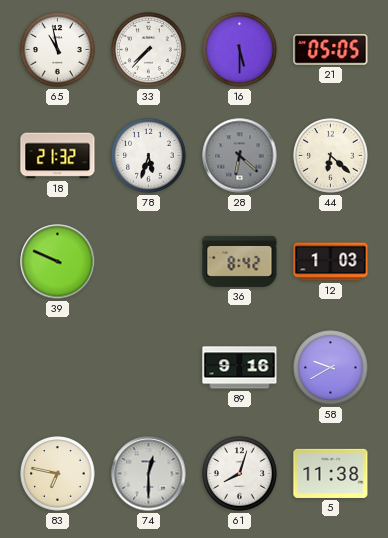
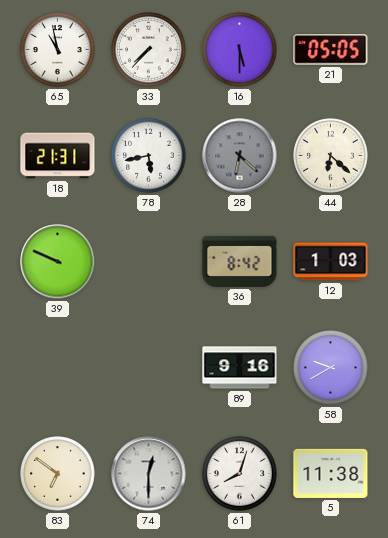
18: 21:32 -> 21:31
78: 5:33 -> 5:43
83: 6:47 -> 6:51
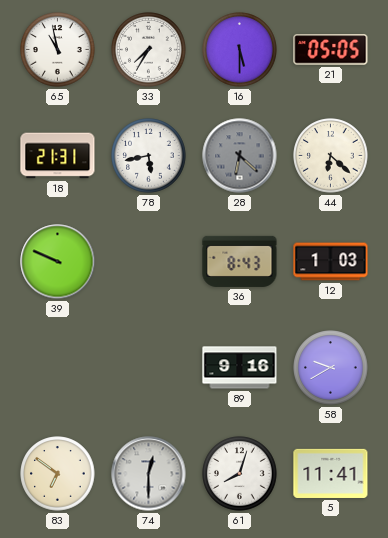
33: 7:37 -> 7:35
36: 8:42 -> 8:43
5: 11:38 -> 11:41
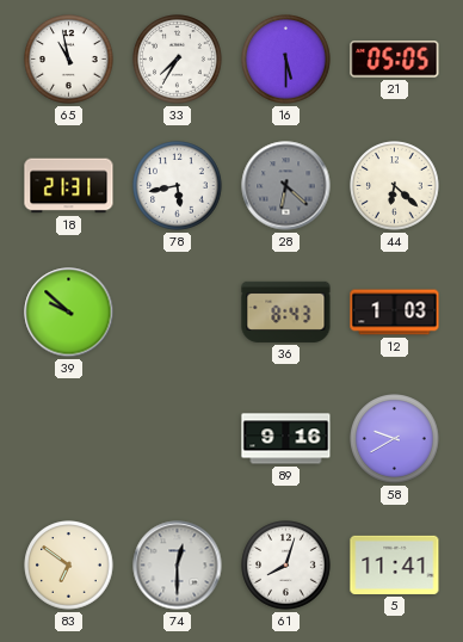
39: 9:49 -> 9:52
